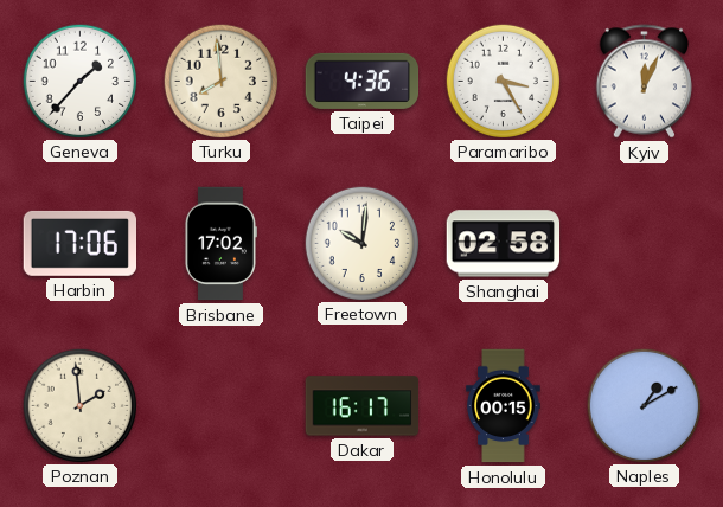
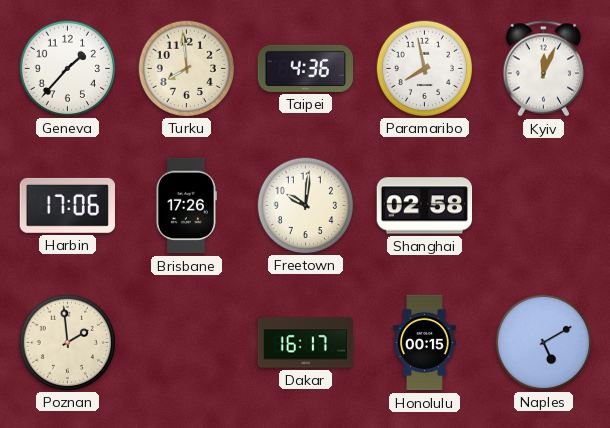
Paramaribo: 3:25 -> 7:58
Brisbane: 17:02 -> 17:26
Naples: 1:10 -> 5:10
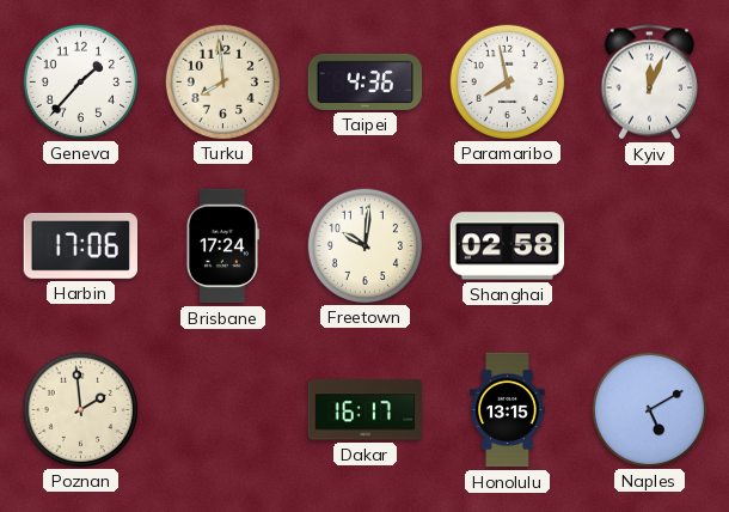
Brisbane: 17:26 -> 17:24
Honolulu: 00:15 -> 13:15
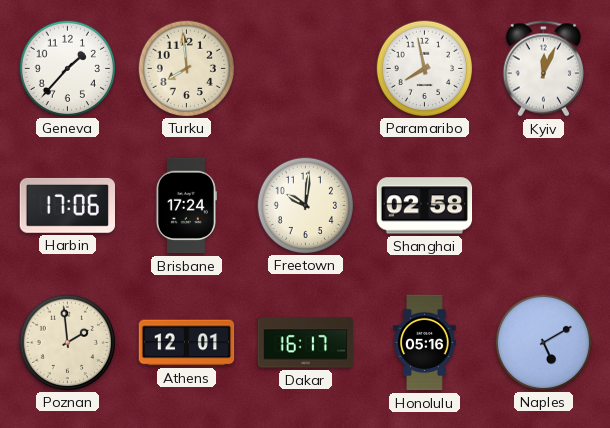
Taipei: 4:36 -> none
Athens: none -> 12:01
Honolulu: 13:15 -> 05:16
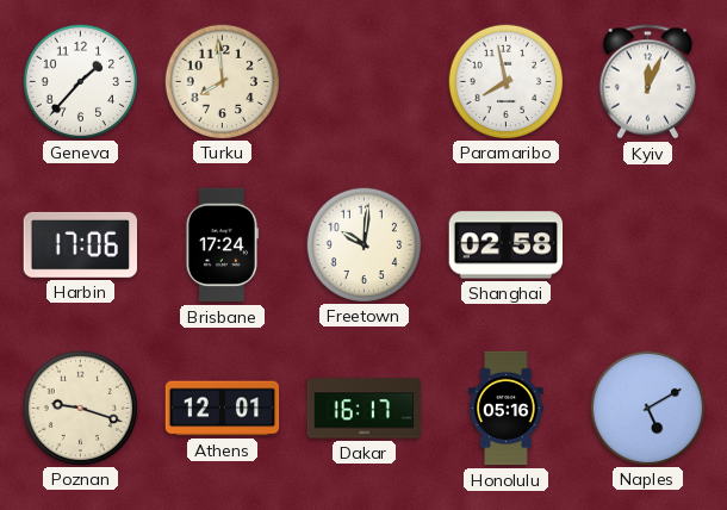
Poznan: 1:59 -> 9:18
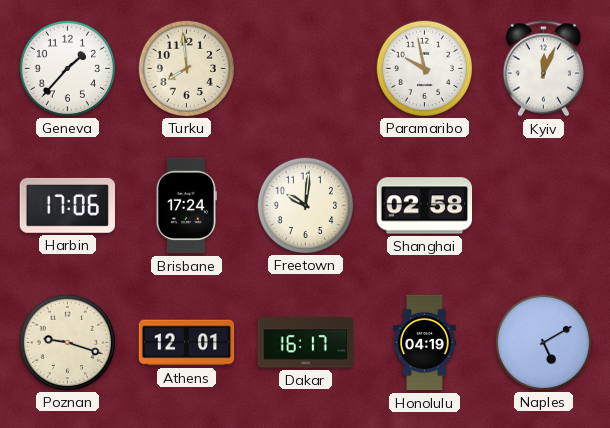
Paramaribo: 7:58 -> 9:58
Honolulu: 05:16 -> 04:19
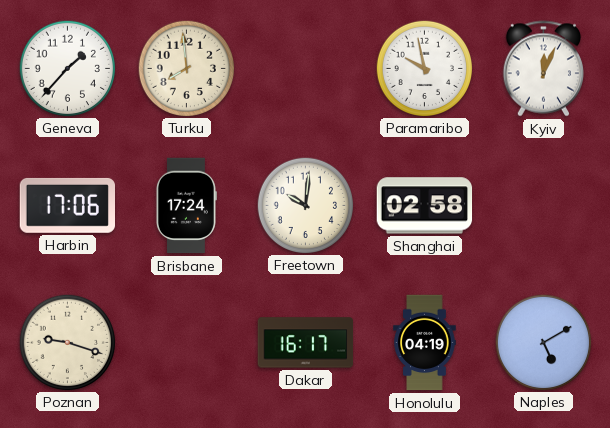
Athens: 12:01 -> none
